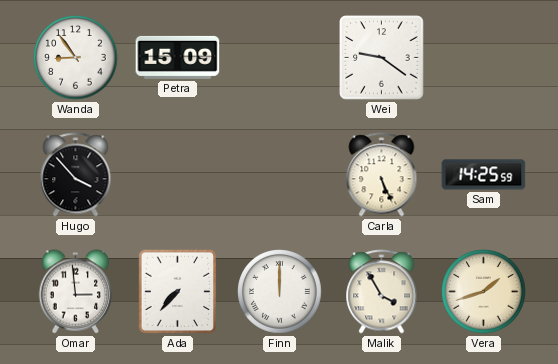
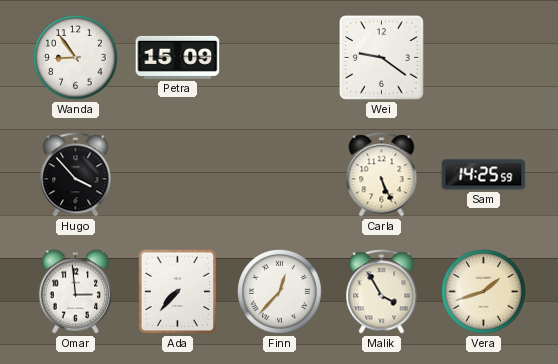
Finn: 12:00 -> 12:37
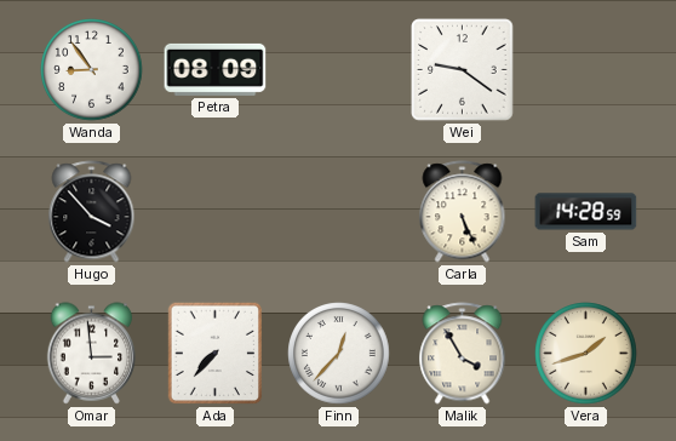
Petra: 15:09 -> 08:09
Sam: 14:25 -> 14:28
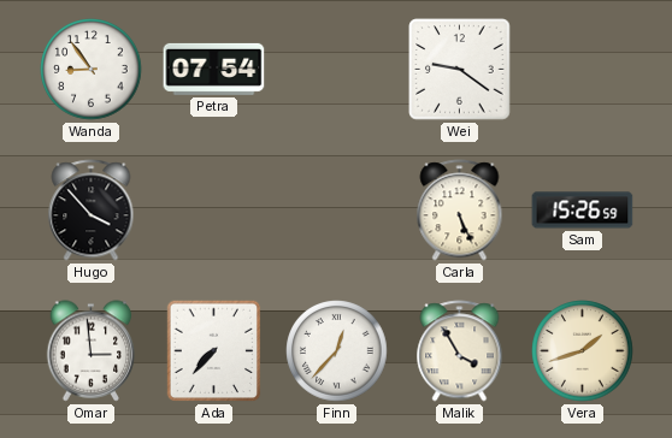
Petra: 08:09 -> 07:54
Sam: 14:28 -> 15:26
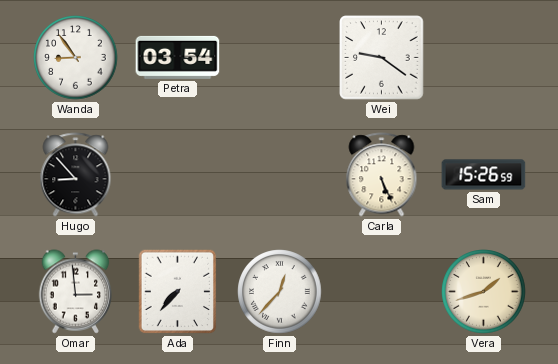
Petra: 07:54 -> 03:54
Hugo: 3:53 -> 8:53
Malik: 3:55 -> none
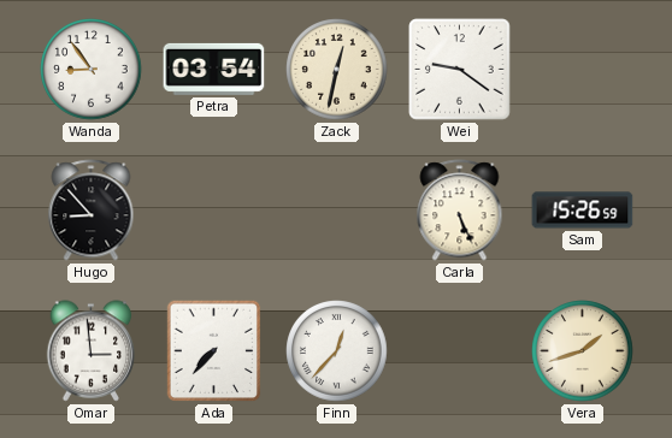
Zack: none -> 12:32
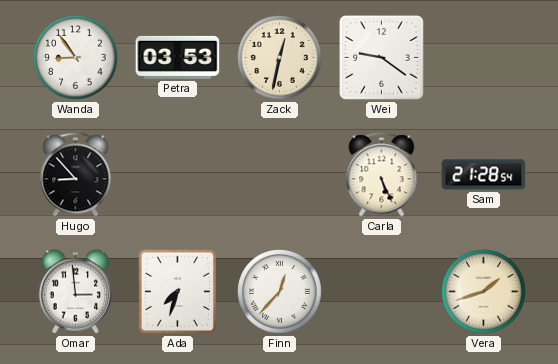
Petra: 03:54 -> 03:53
Sam: 15:26 -> 21:28
Ada: 7:37 -> 7:33
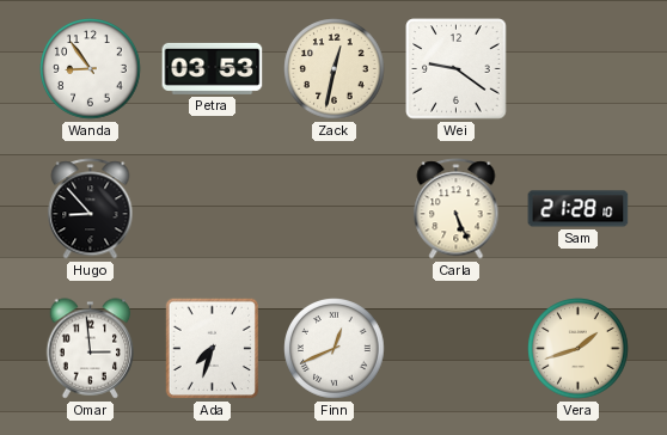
Sam: 21:28:54 -> 21:28:10
Finn: 12:37 -> 12:41
